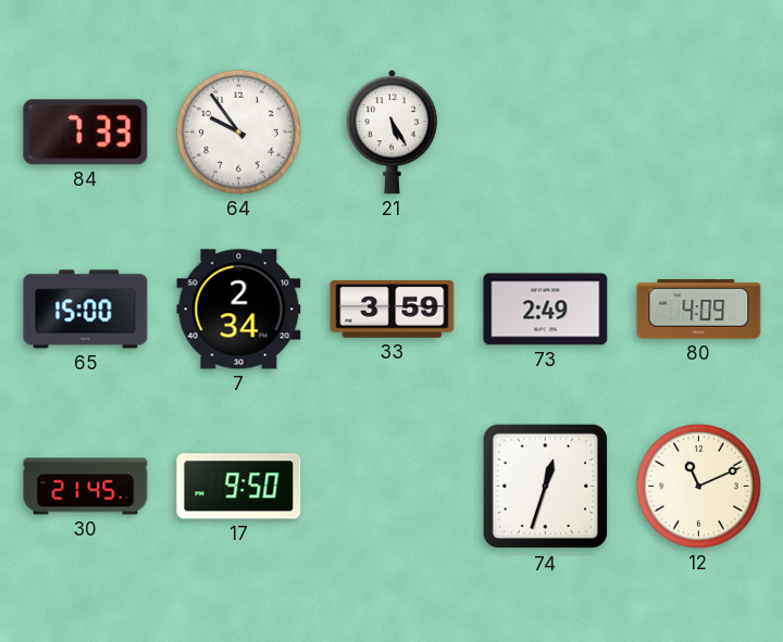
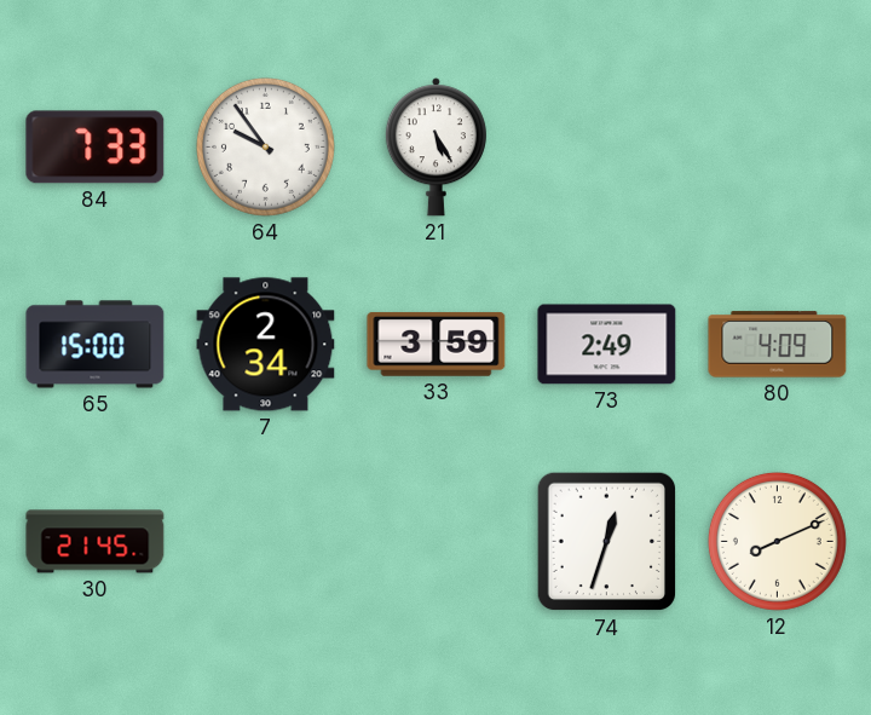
17: 9:50 -> none
12: 11:11 -> 8:11
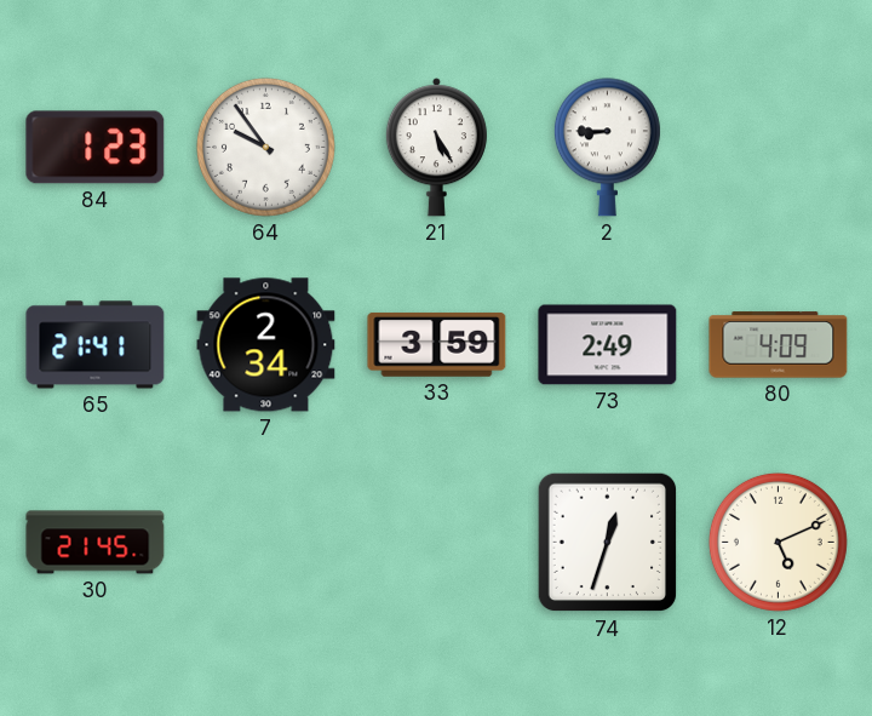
84: 7:33 -> 1:23
2: none -> 8:45
65: 15:00 -> 21:41
12: 8:11 -> 5:11
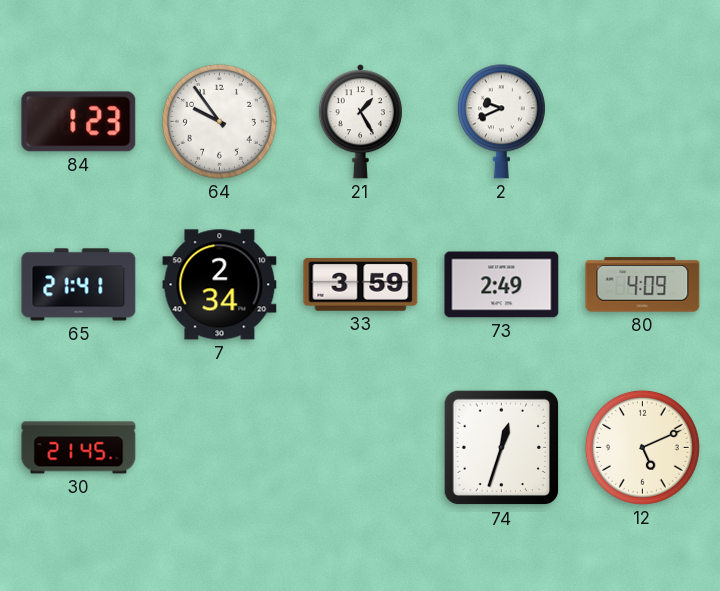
21: 5:25 -> 1:25
2: 8:45 -> 9:41
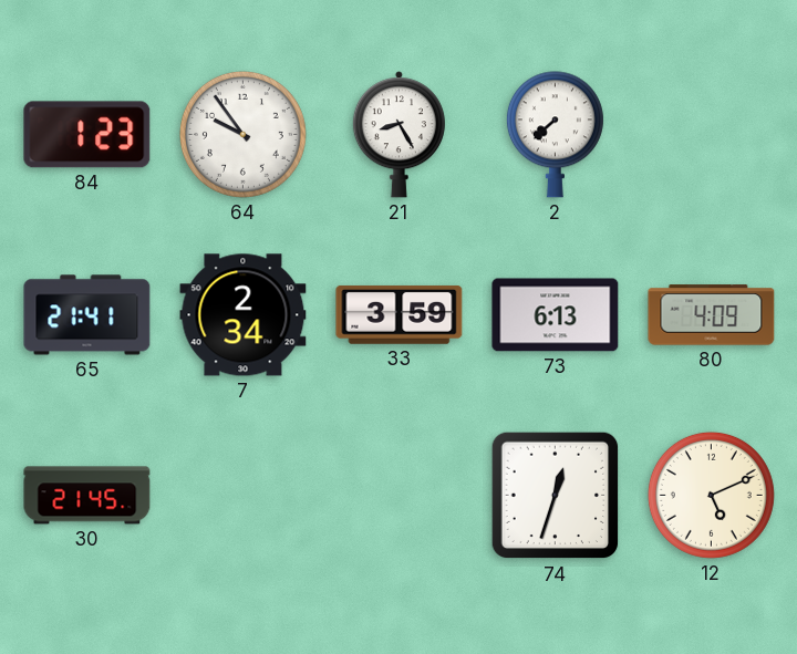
21: 1:25 -> 8:25
2: 9:41 -> 7:38
73: 2:49 -> 6:13
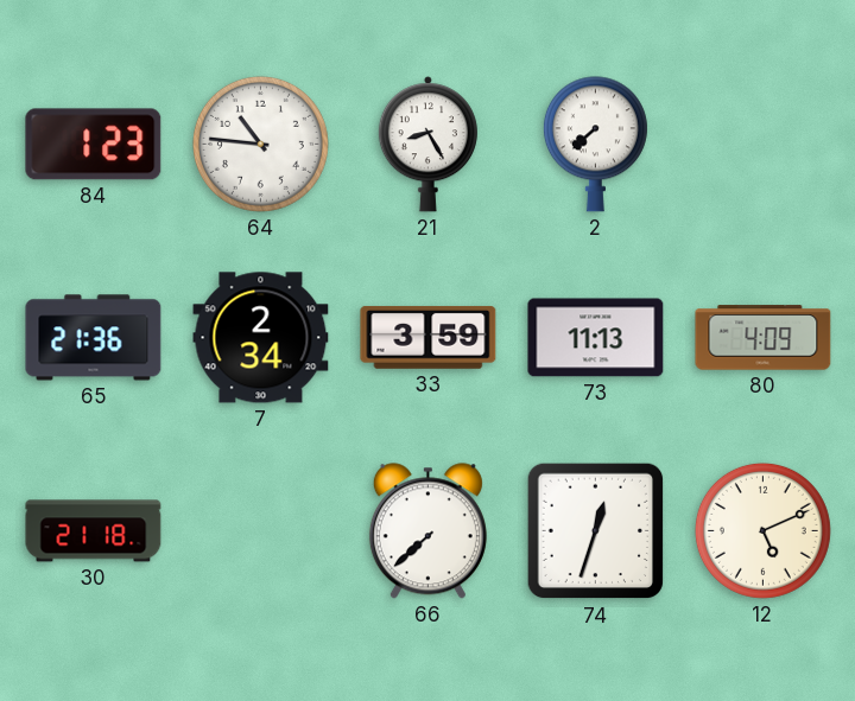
64: 9:54 -> 10:46
65: 21:41 -> 21:36
73: 6:13 -> 11:13
30: 21:45 -> 21:18
66: none -> 7:38
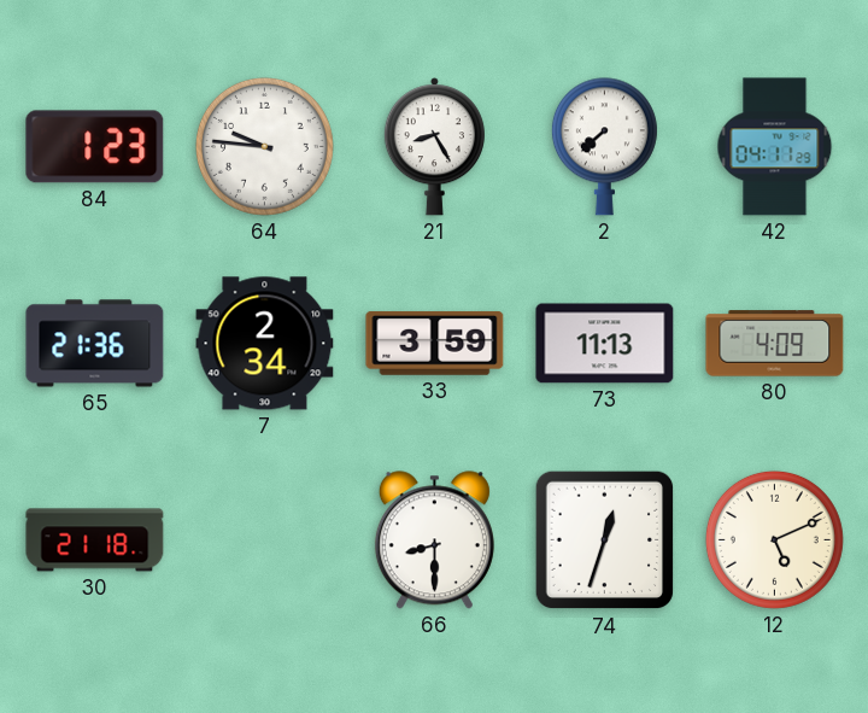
64: 10:46 -> 9:46
42: none -> 04:11
66: 7:38 -> 8:30
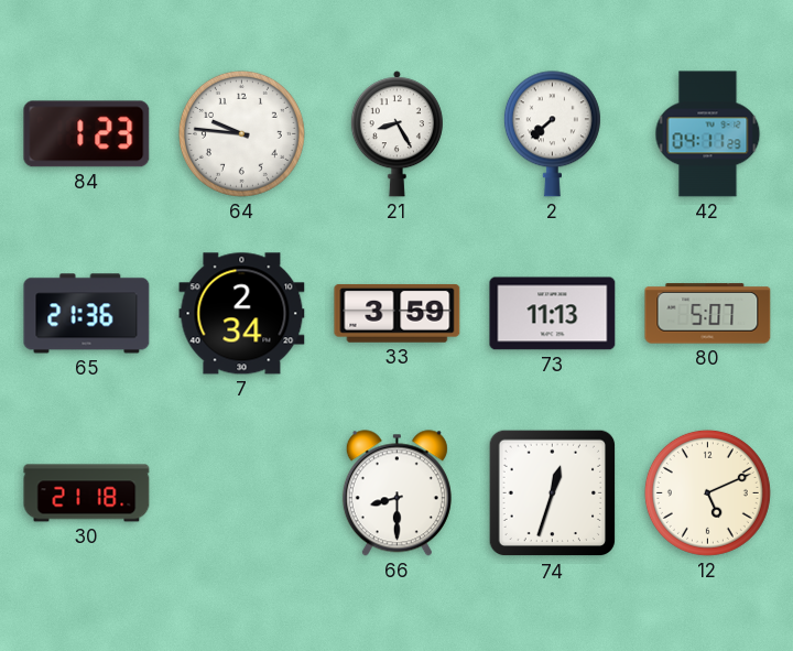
80: 4:09 -> 5:07
